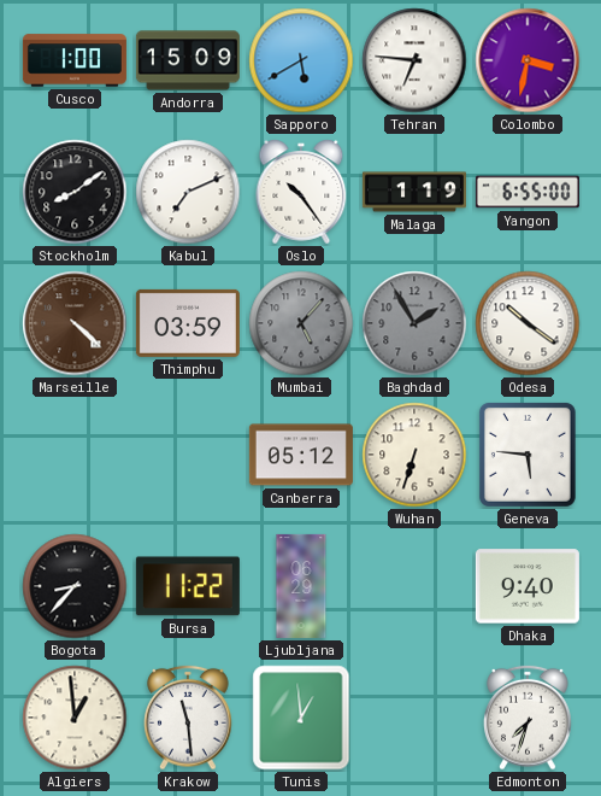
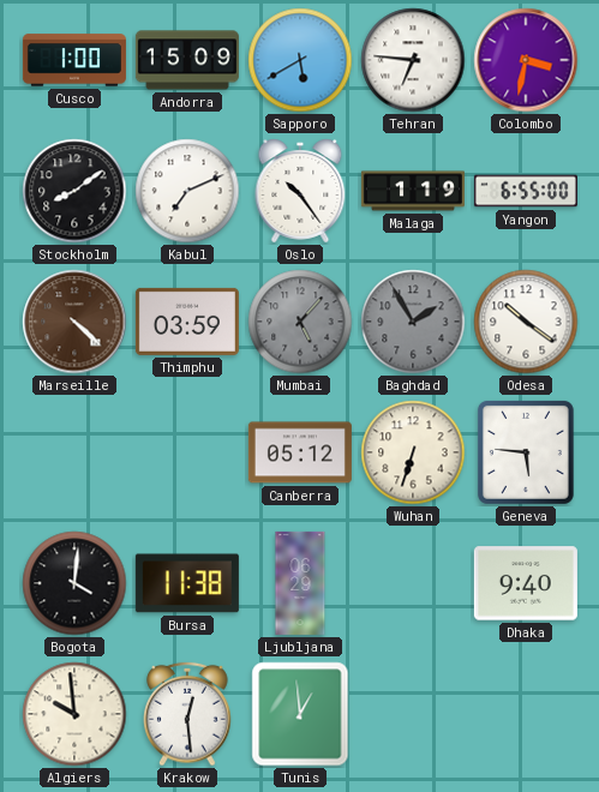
Bogota: 8:37 -> 4:01
Bursa: 11:22 -> 11:38
Algiers: 12:59 -> 9:59
Krakow: 11:29 -> 12:29
Edmonton: 7:33 -> none
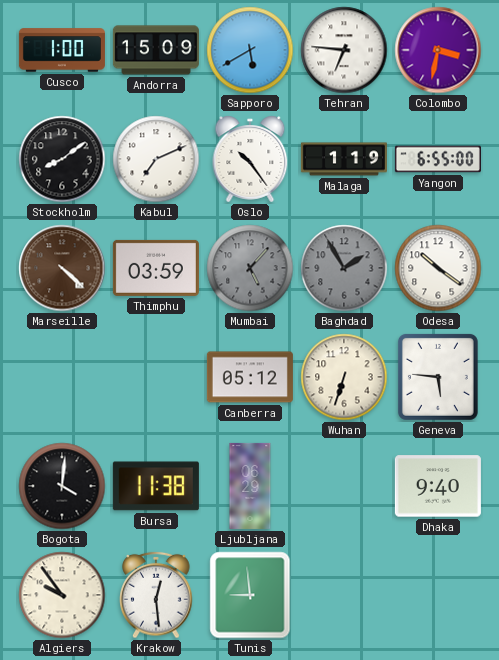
Algiers: 9:59 -> 9:54
Tunis: 12:59 -> 8:59
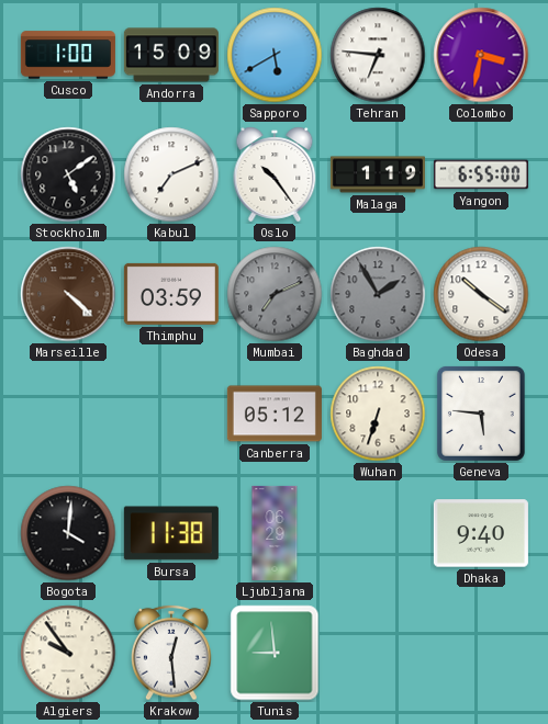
Stockholm: 8:09 -> 5:09
Mumbai: 5:07 -> 7:11
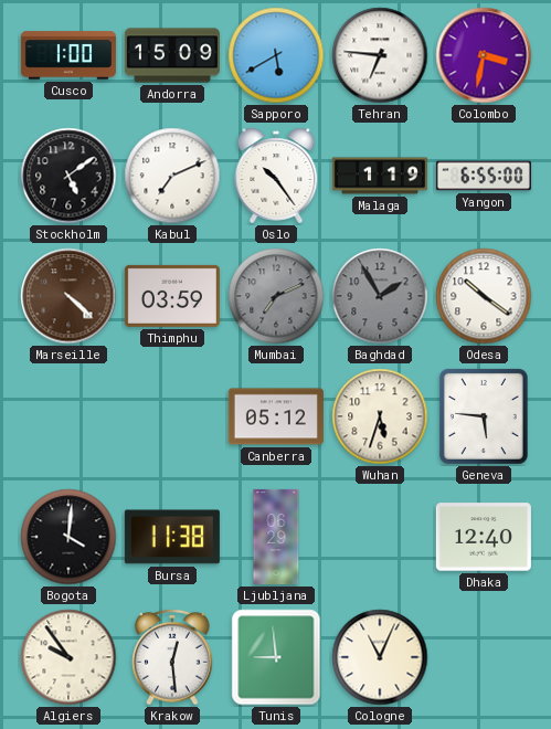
Wuhan: 6:33 -> 5:33
Dhaka: 9:40 -> 12:40
Cologne: none -> 11:04
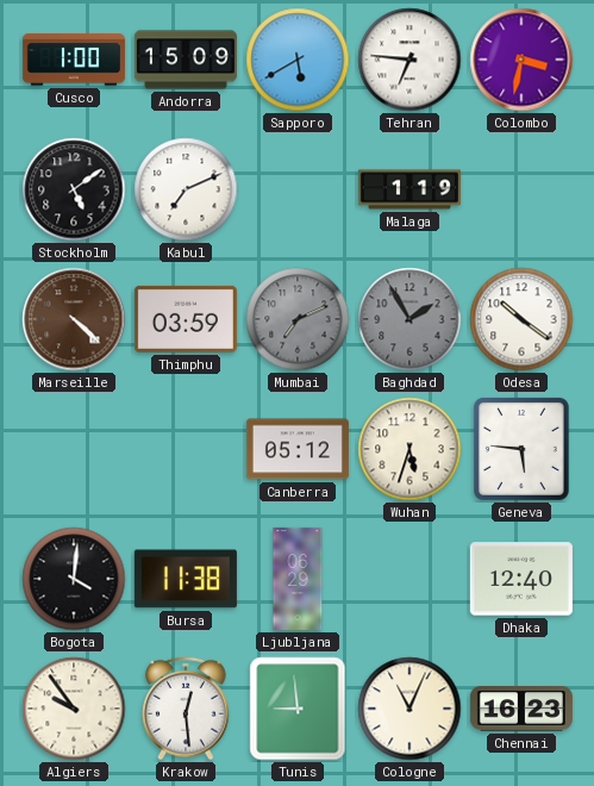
Oslo: 10:24 -> none
Yangon: 6:55 -> none
Chennai: none -> 16:23
